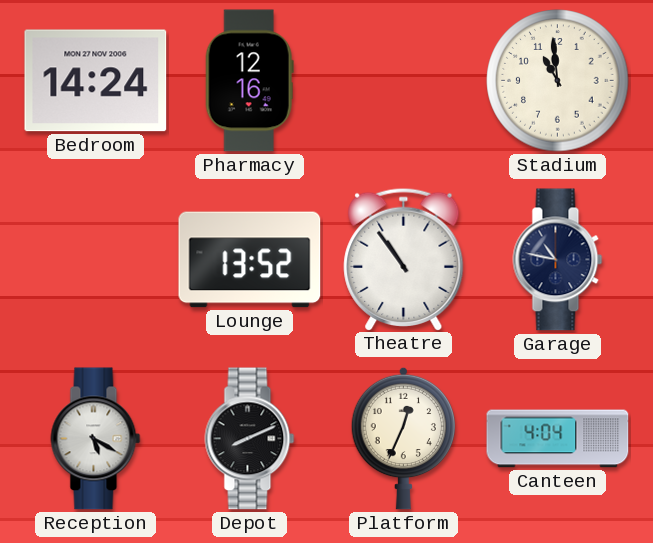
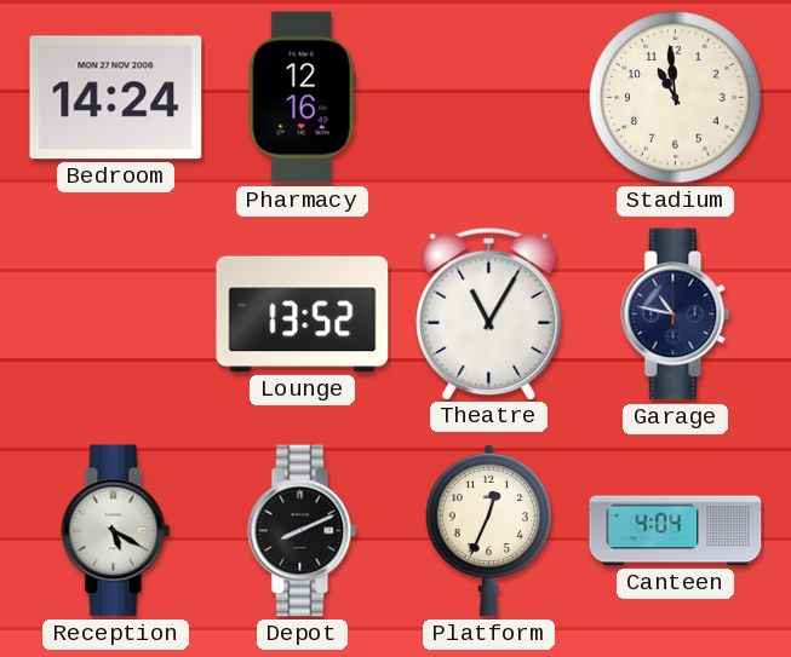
Theatre: 10:54 -> 11:05
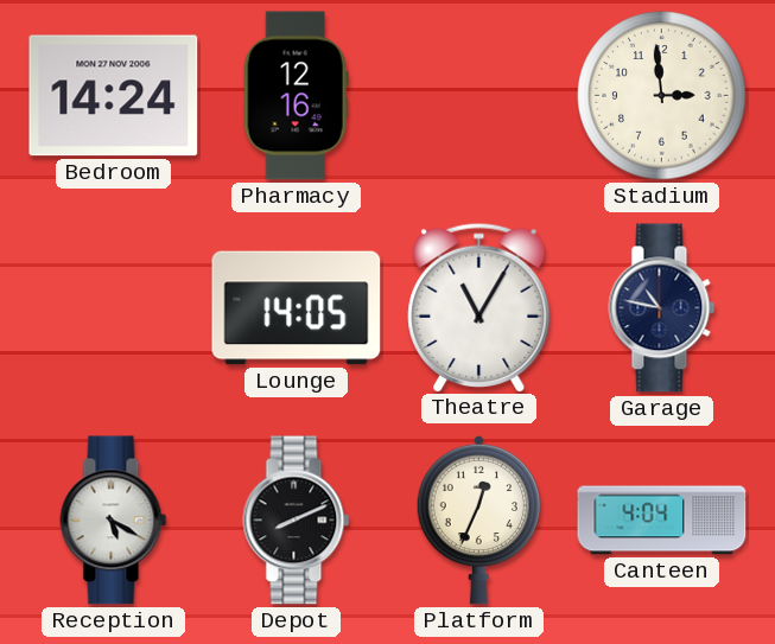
Stadium: 10:59 -> 2:59
Lounge: 13:52 -> 14:05
